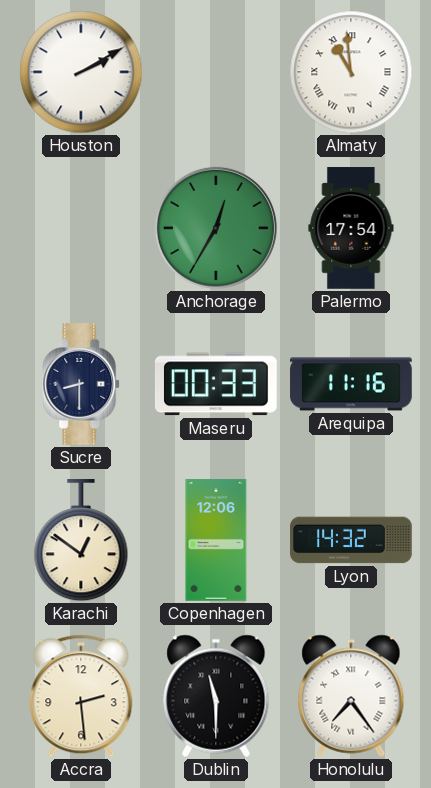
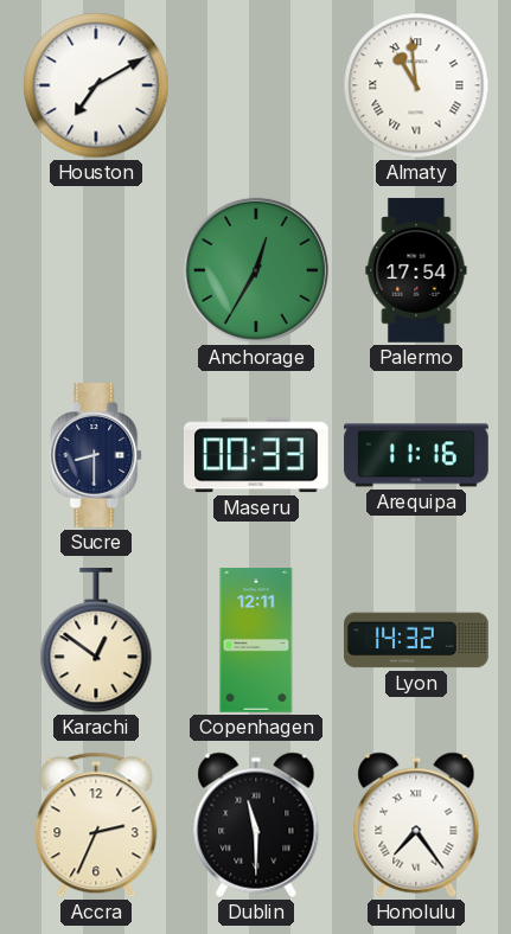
Houston: 2:10 -> 7:10
Copenhagen: 12:06 -> 12:11
Accra: 2:29 -> 2:34
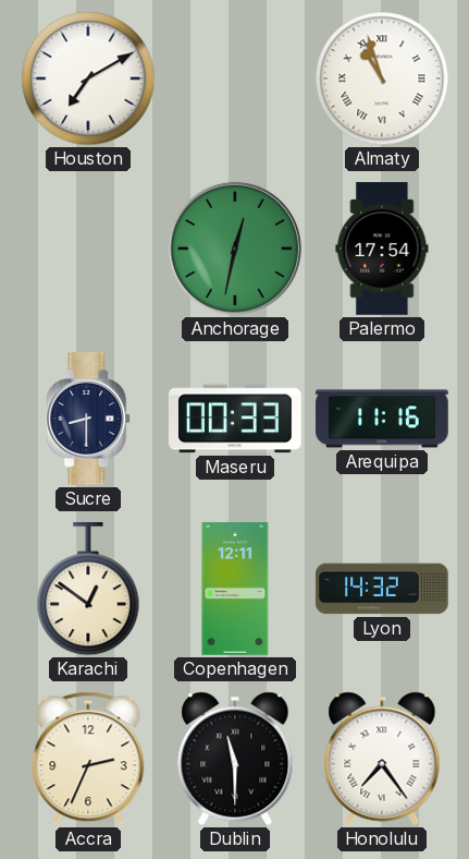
Almaty: 10:59 -> 10:57
Anchorage: 12:35 -> 12:32
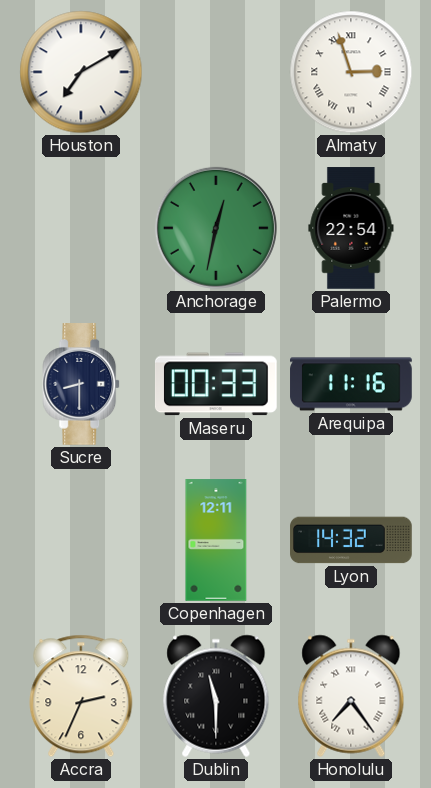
Almaty: 10:57 -> 2:57
Palermo: 17:54 -> 22:54
Karachi: 12:51 -> none
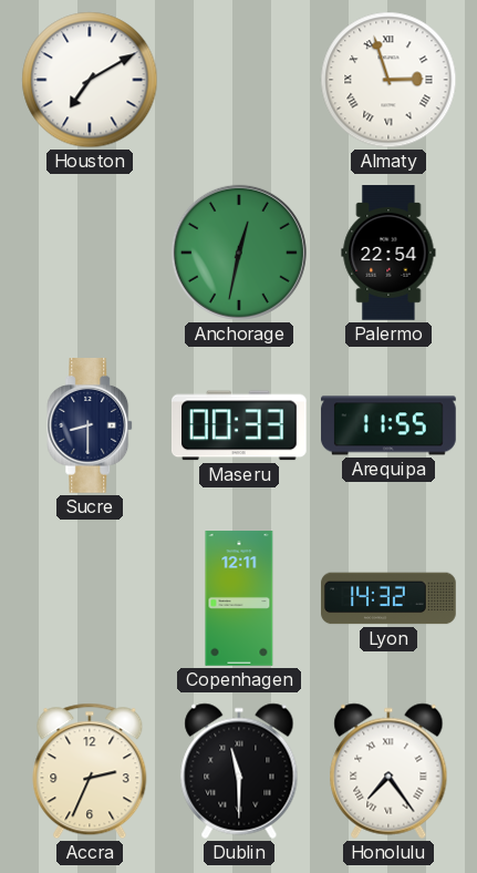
Arequipa: 11:16 -> 11:55
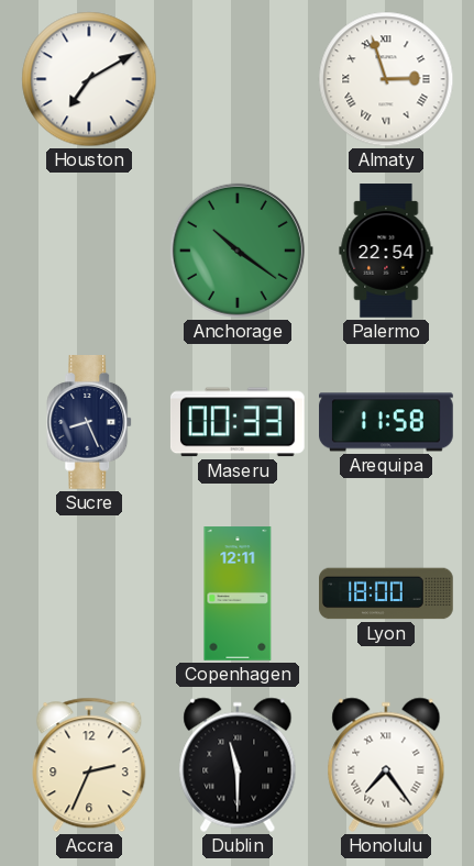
Anchorage: 12:32 -> 10:21
Sucre: 8:30 -> 8:26
Arequipa: 11:55 -> 11:58
Lyon: 14:32 -> 18:00
